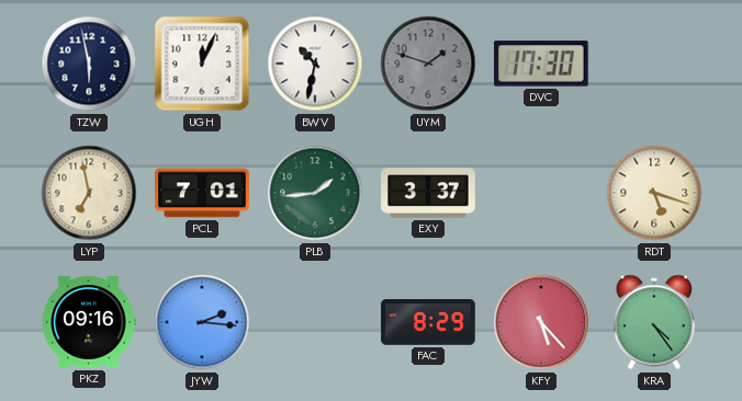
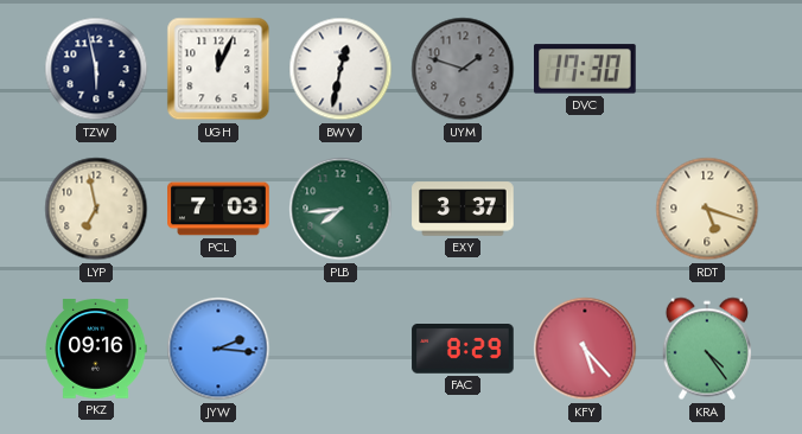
BWV: 10:32 -> 12:32
PCL: 7:01 -> 7:03
PLB: 1:44 -> 7:44
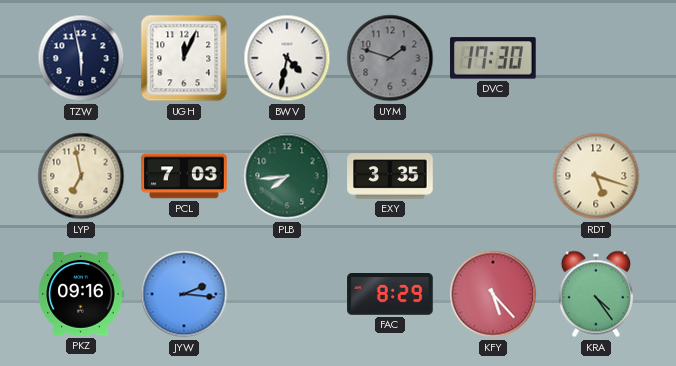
BWV: 12:32 -> 4:32
EXY: 3:37 -> 3:35
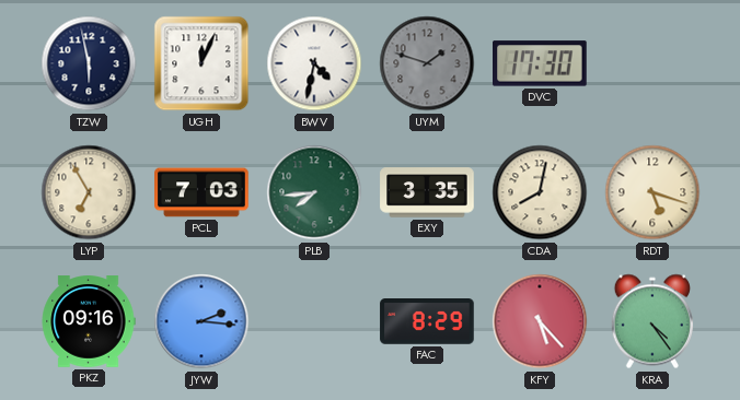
LYP: 6:58 -> 6:55
CDA: none -> 8:02
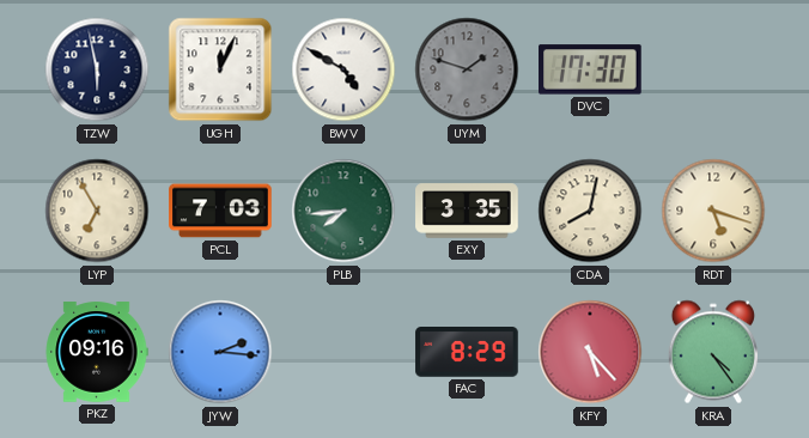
BWV: 4:32 -> 4:50
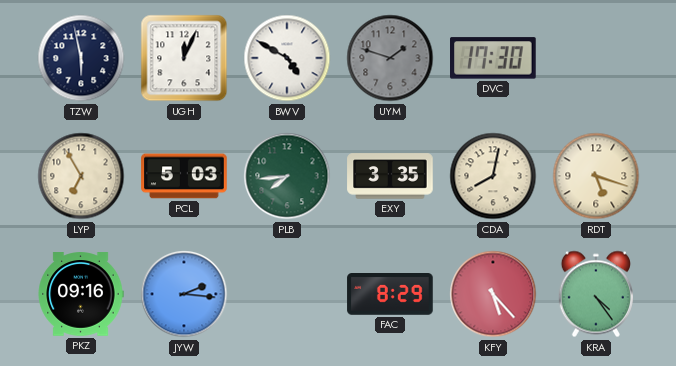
PCL: 7:03 -> 5:03
